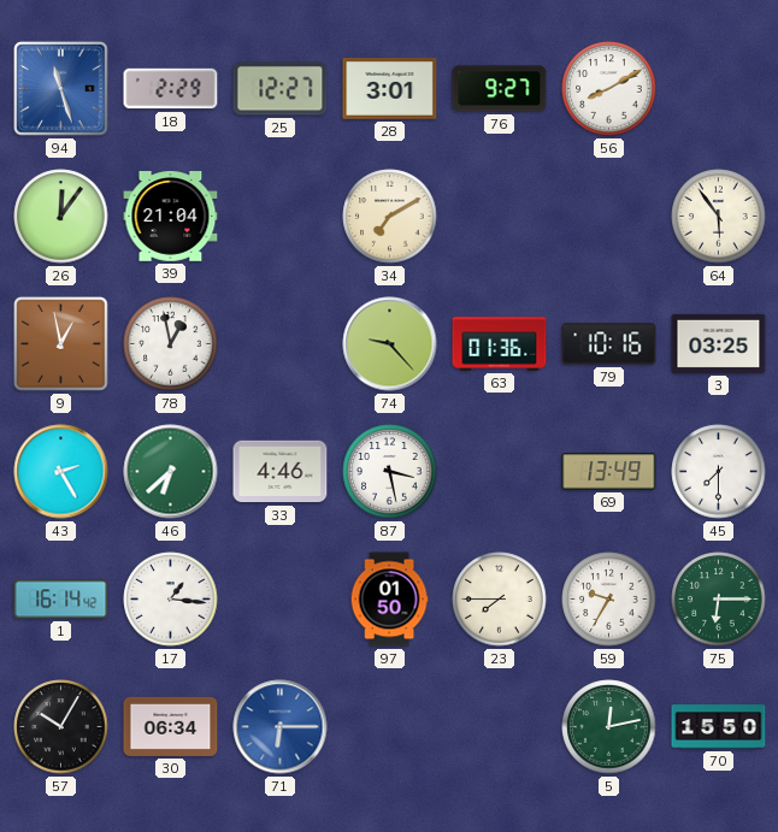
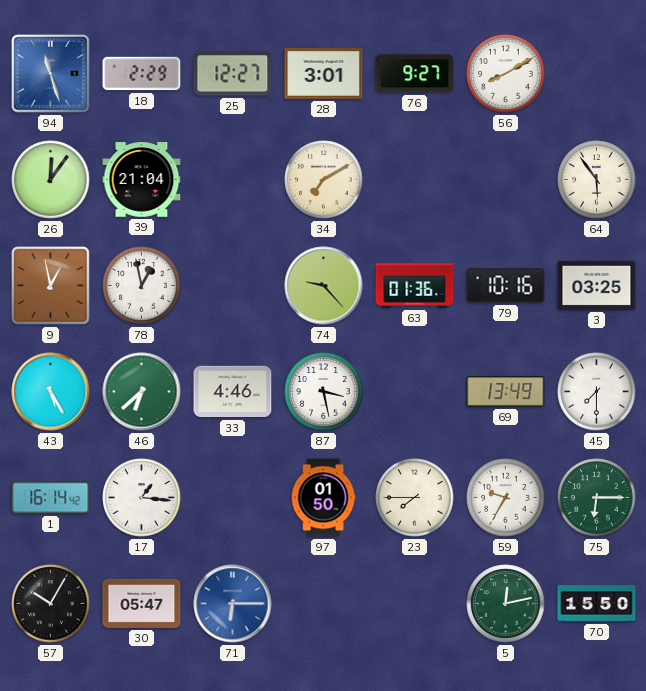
43: 2:25 -> 5:25
30: 06:34 -> 05:47
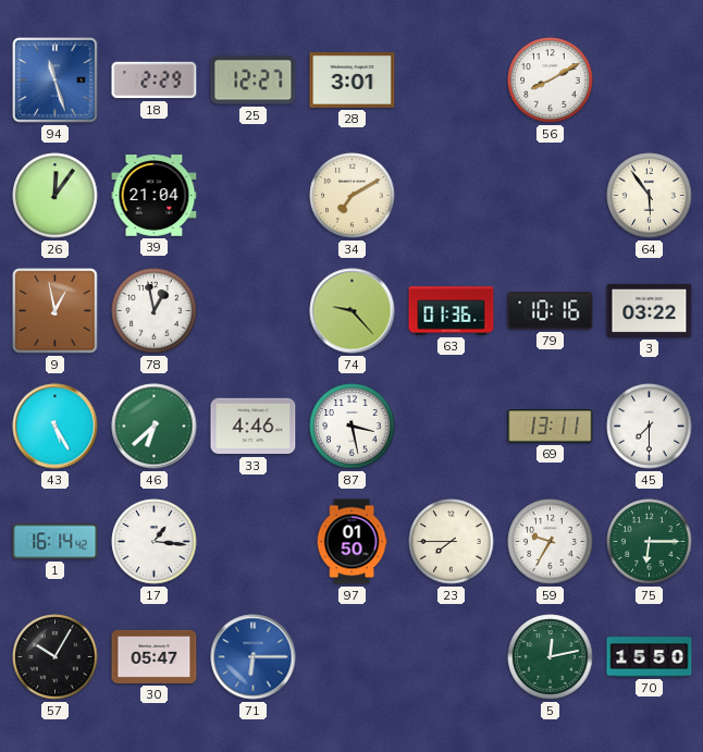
76: 9:27 -> none
3: 03:25 -> 03:22
69: 13:49 -> 13:11
